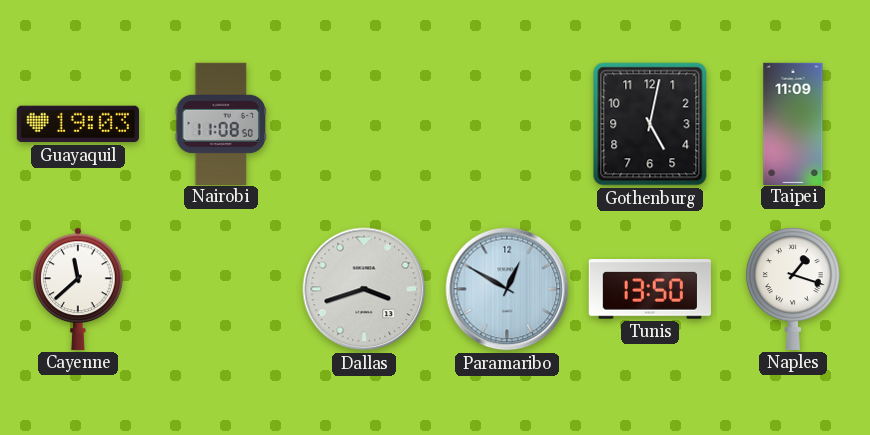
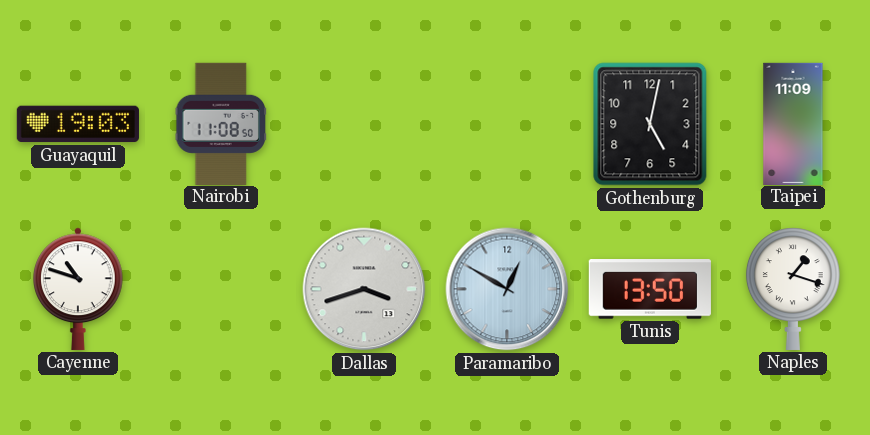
Cayenne: 11:38 -> 10:48
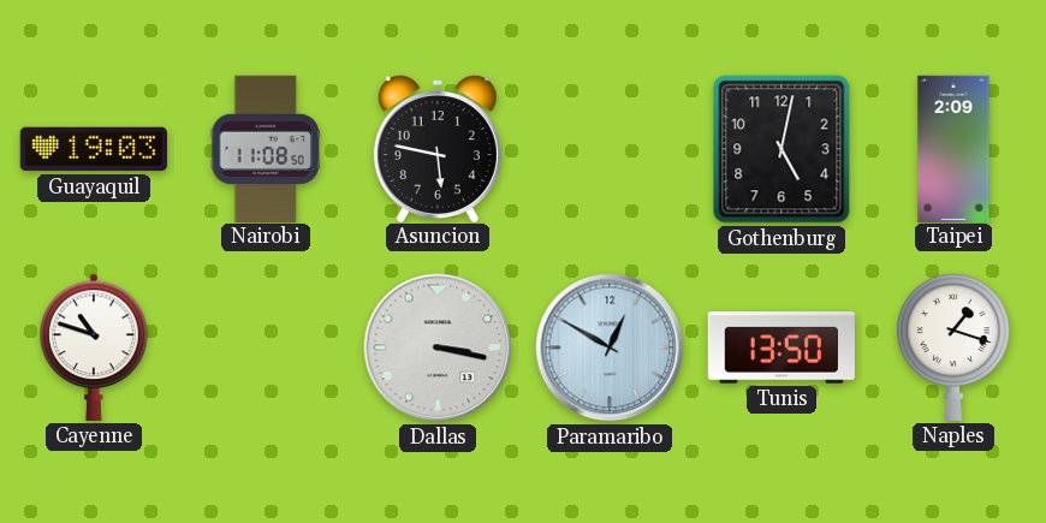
Asuncion: none -> 5:47
Taipei: 11:09 -> 2:09
Dallas: 3:42 -> 3:17
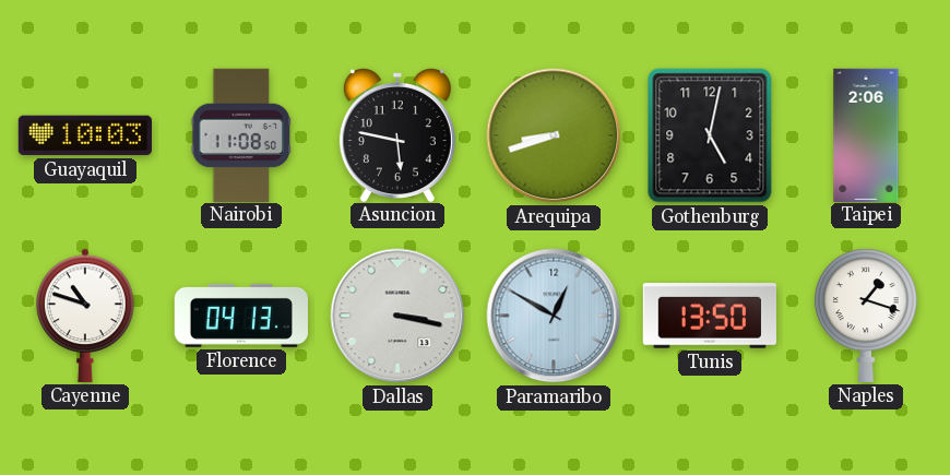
Guayaquil: 19:03 -> 10:03
Arequipa: none -> 8:42
Taipei: 2:09 -> 2:06
Florence: none -> 04:13
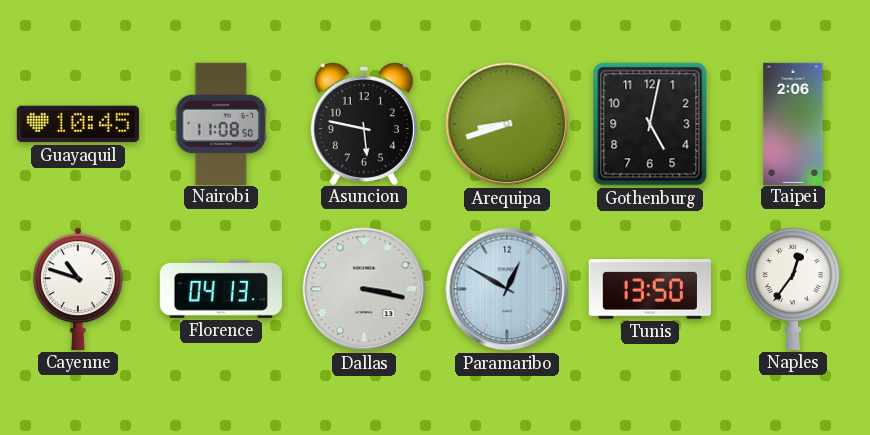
Guayaquil: 10:03 -> 10:45
Naples: 1:18 -> 12:36
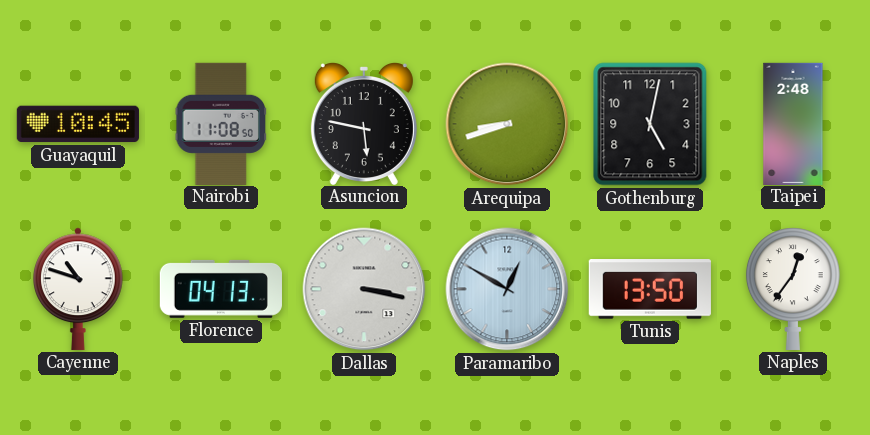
Taipei: 2:06 -> 2:48
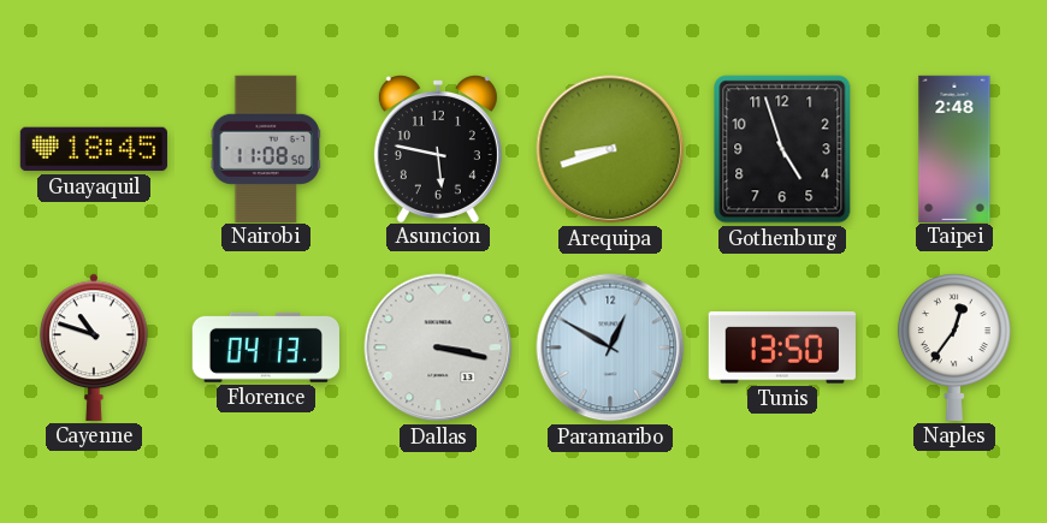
Guayaquil: 10:45 -> 18:45
Gothenburg: 5:02 -> 4:57
